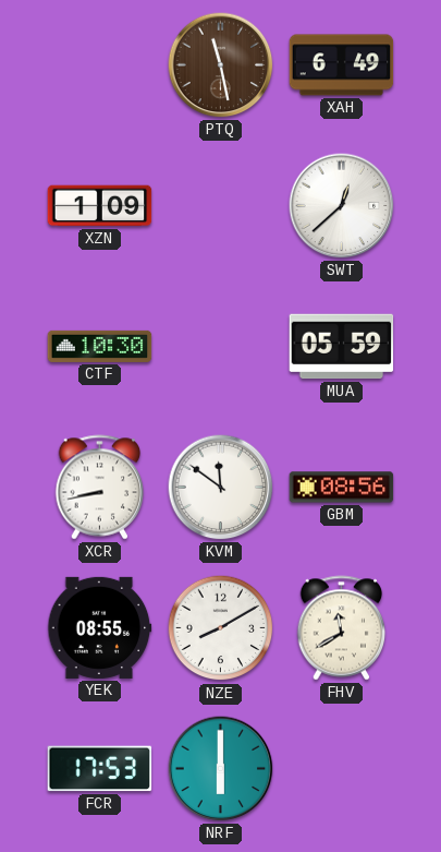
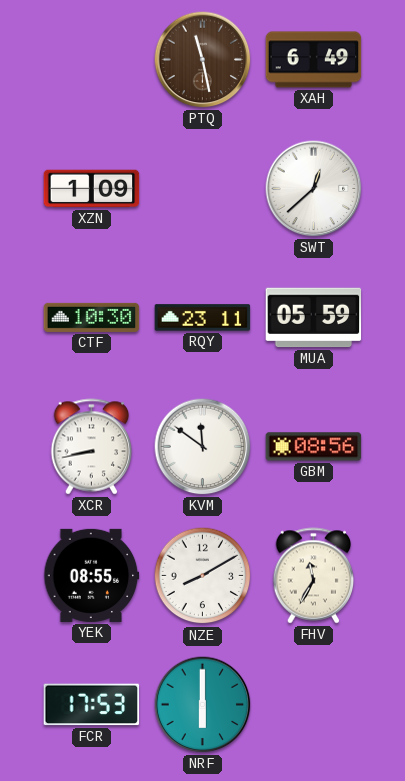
RQY: none -> 23:11
FHV: 11:40 -> 11:35
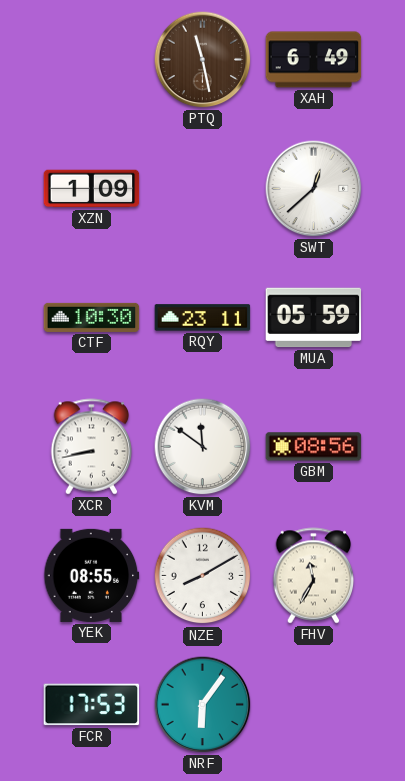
NRF: 6:00 -> 6:06
